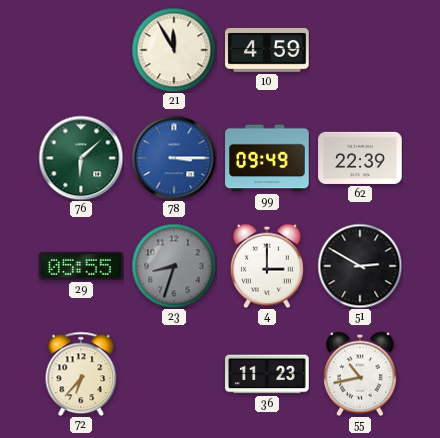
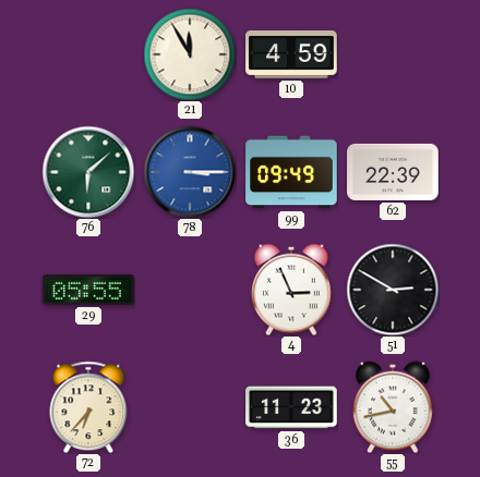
23: 8:33 -> none
4: 3:00 -> 2:56
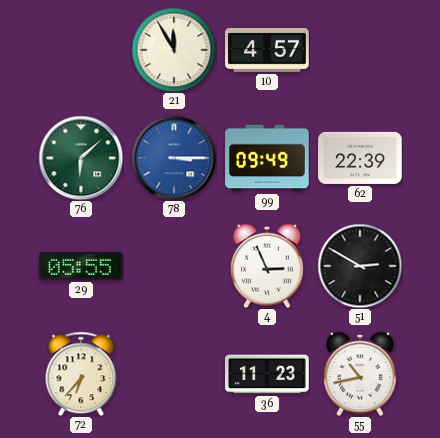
10: 4:59 -> 4:57
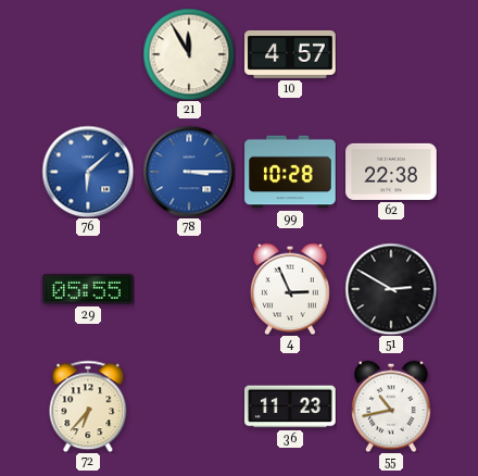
76 dial: green -> blue
99: 09:49 -> 10:28
62: 22:39 -> 22:38
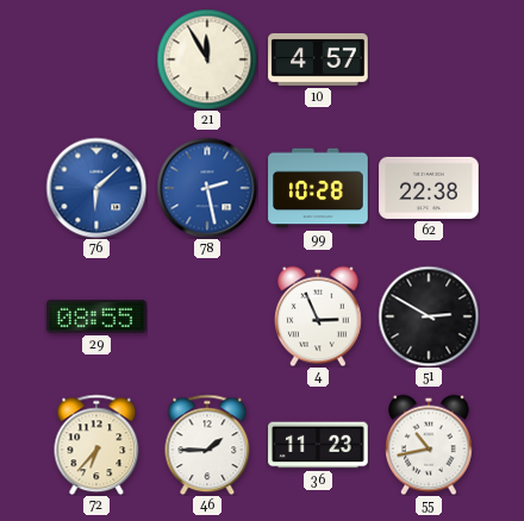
78: 3:15 -> 2:28
29: 05:55 -> 08:55
46: none -> 1:45
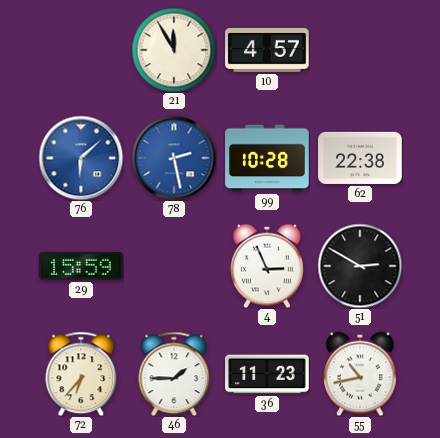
29: 08:55 -> 15:59
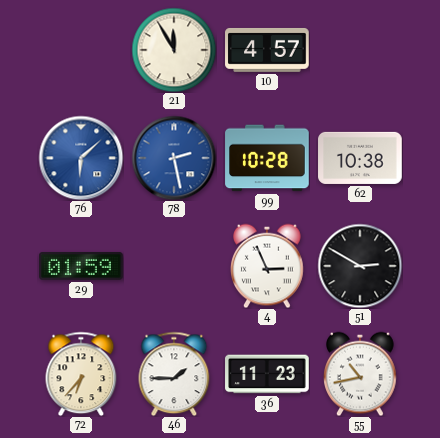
62: 22:38 -> 10:38
29: 15:59 -> 01:59
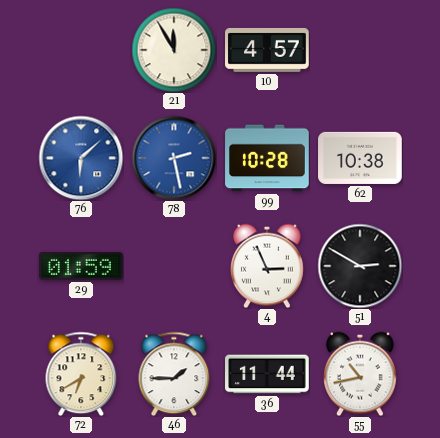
72: 6:37 -> 6:40
36: 11:23 -> 11:44
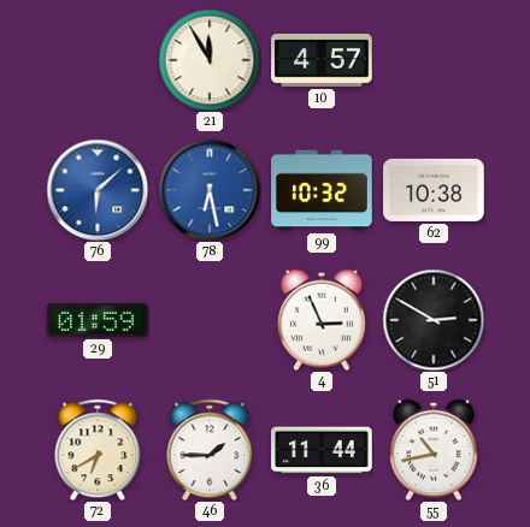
78: 2:28 -> 6:28
99: 10:28 -> 10:32
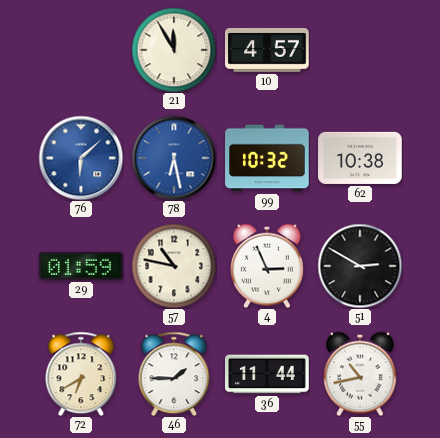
57: none -> 10:47
